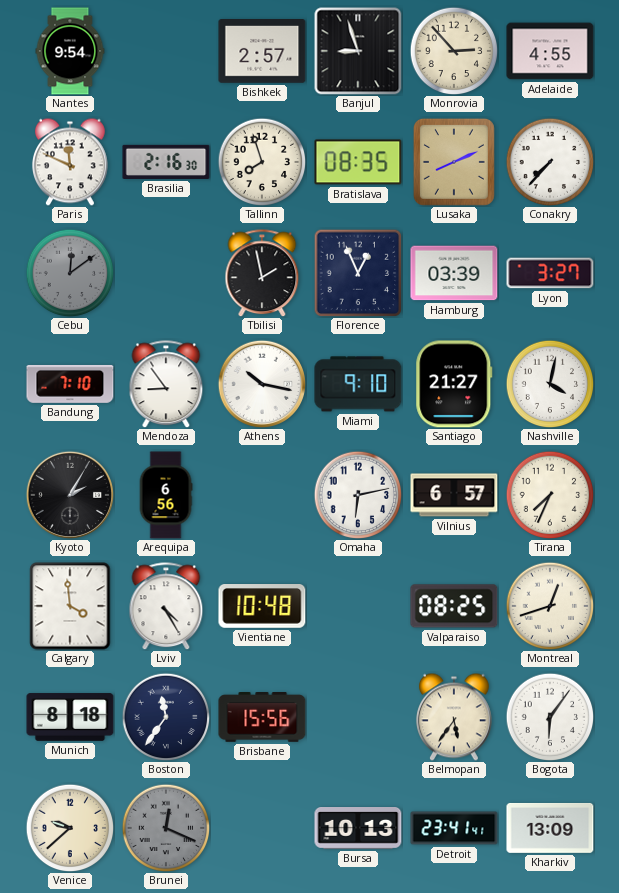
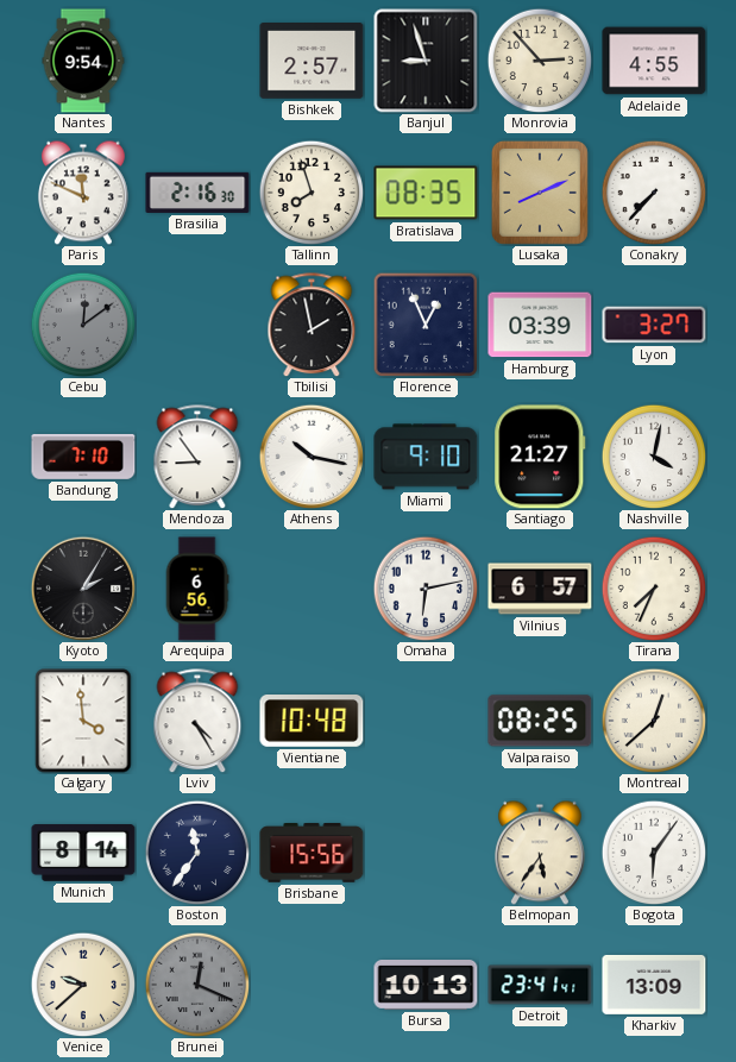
Montreal: 12:42 -> 12:38
Munich: 8:18 -> 8:14
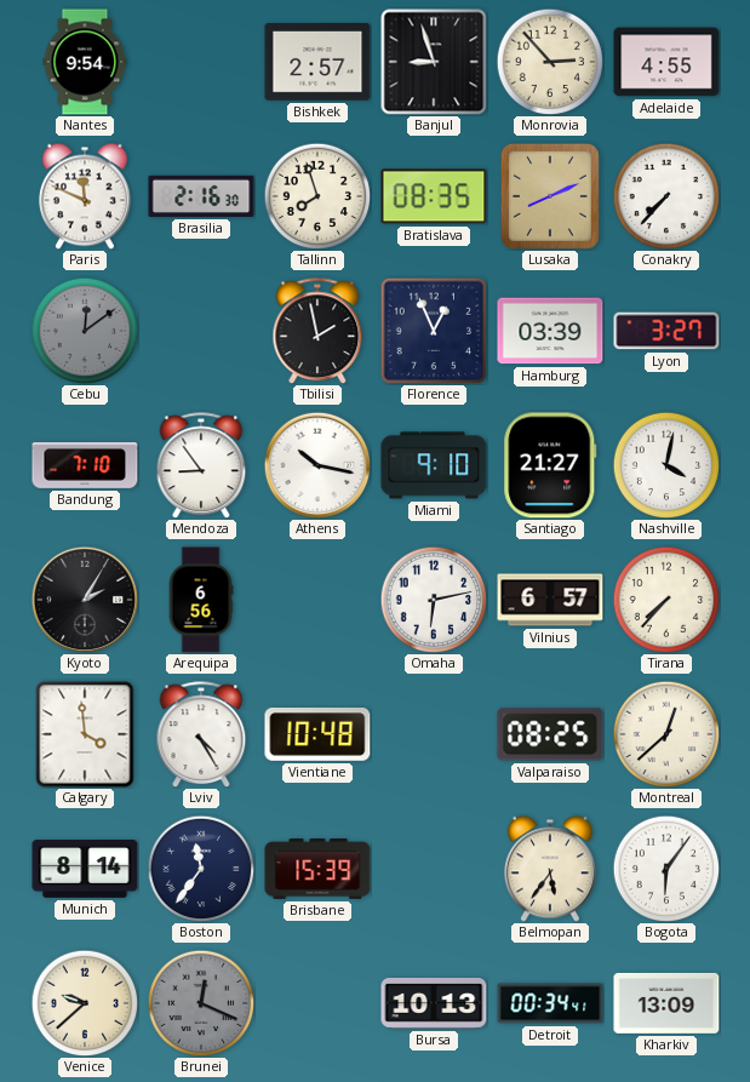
Tirana: 7:34 -> 7:37
Brisbane: 15:56 -> 15:39
Detroit: 23:41 -> 00:34
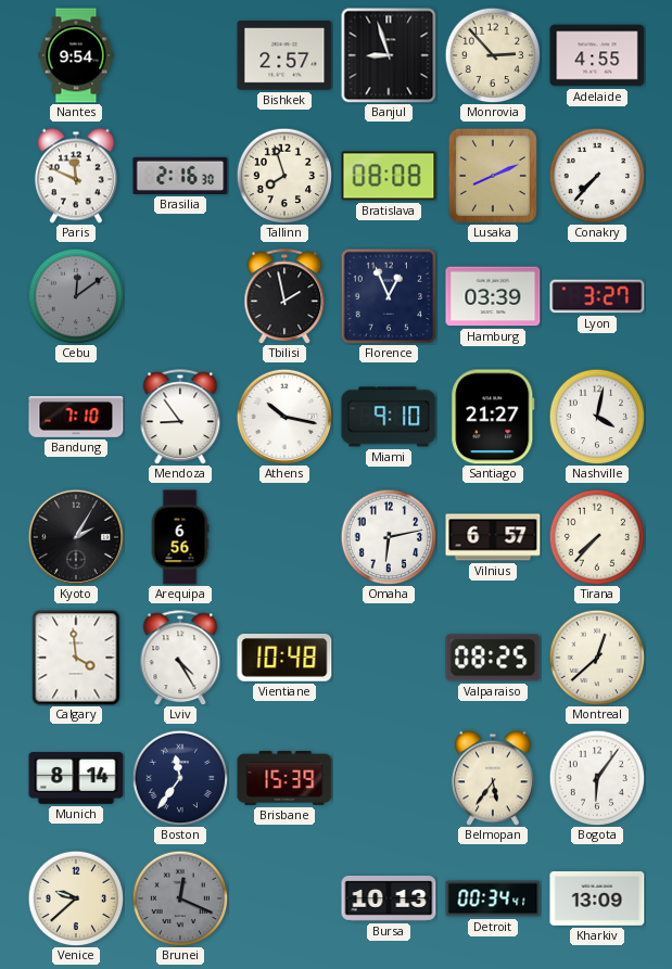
Bratislava: 08:35 -> 08:08
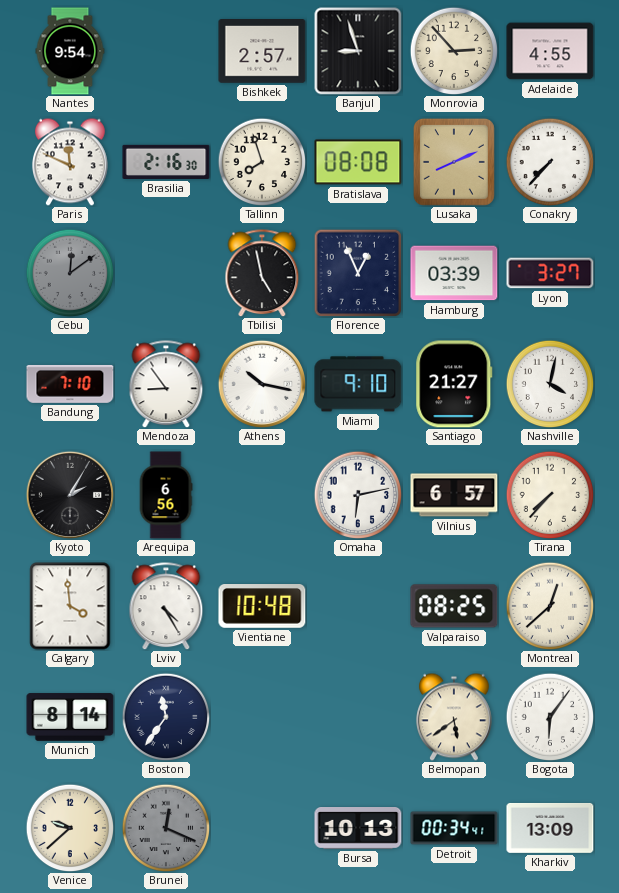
Tbilisi: 1:58 -> 4:58
Brisbane: 15:39 -> none
Belmopan: 5:36 -> 5:39
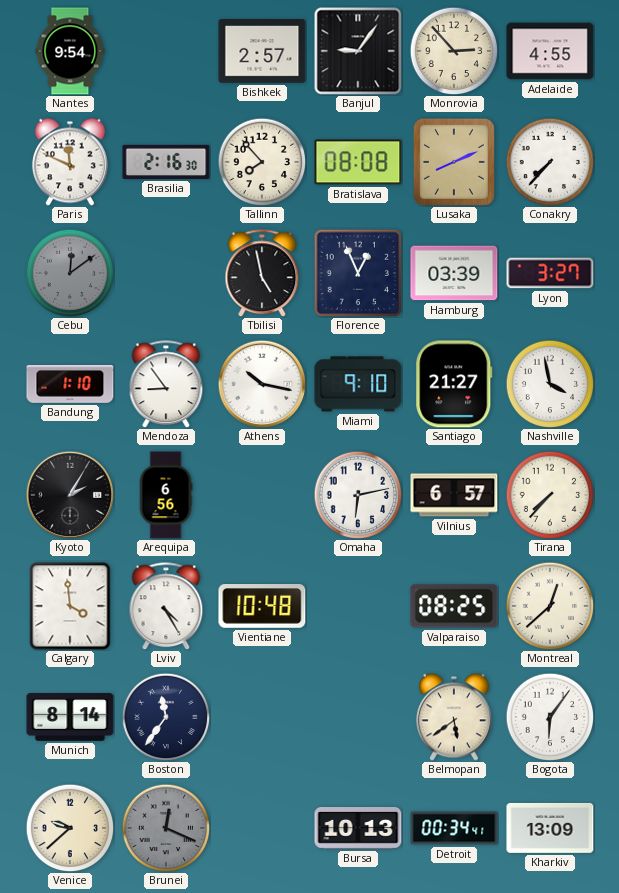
Banjul: 8:57 -> 9:06
Tallinn: 7:57 -> 7:53
Bandung: 7:10 -> 1:10
Nashville: 4:02 -> 3:58
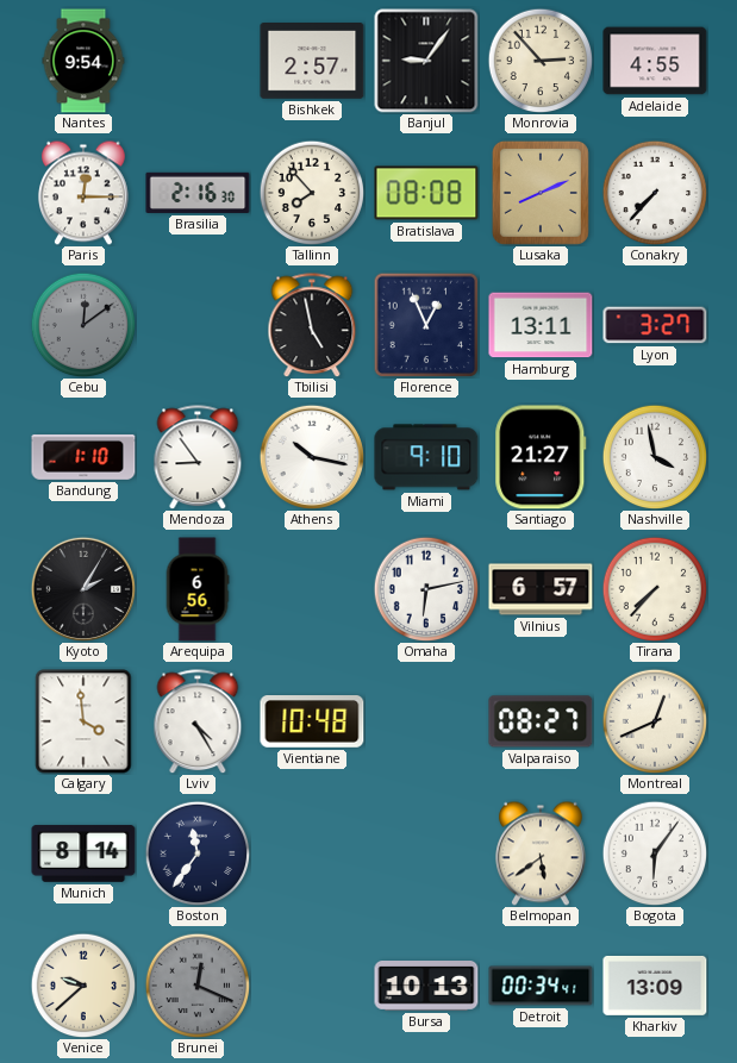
Paris: 11:49 -> 12:15
Hamburg: 03:39 -> 13:11
Valparaiso: 08:25 -> 08:27
Montreal: 12:38 -> 12:41
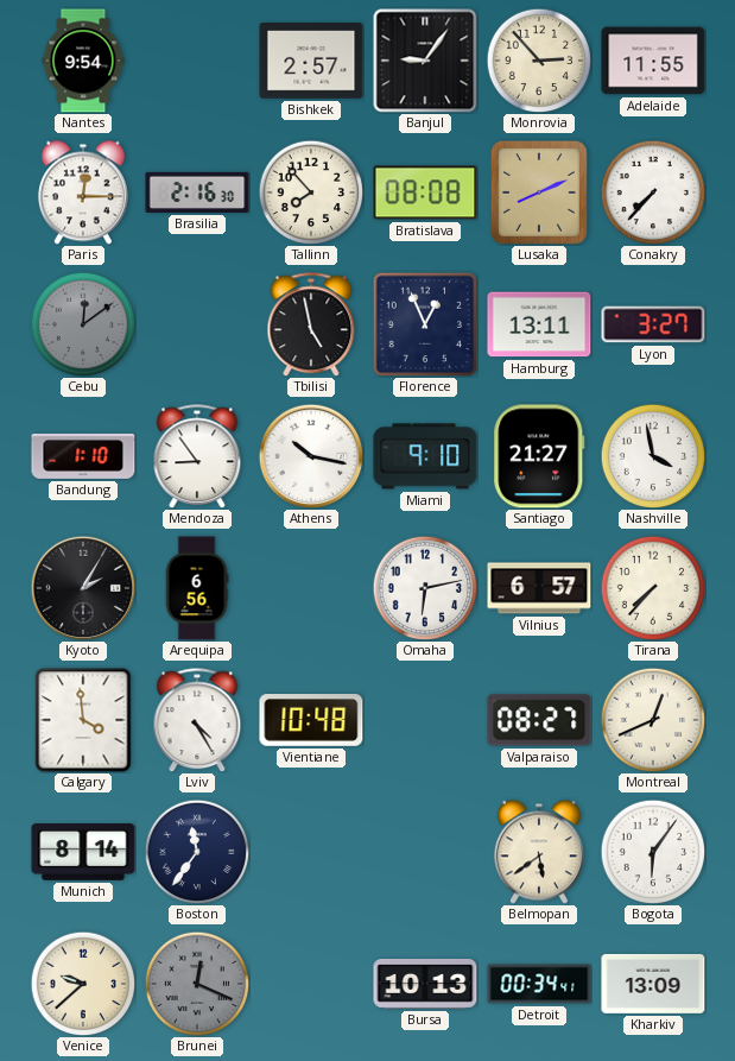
Adelaide: 4:55 -> 11:55
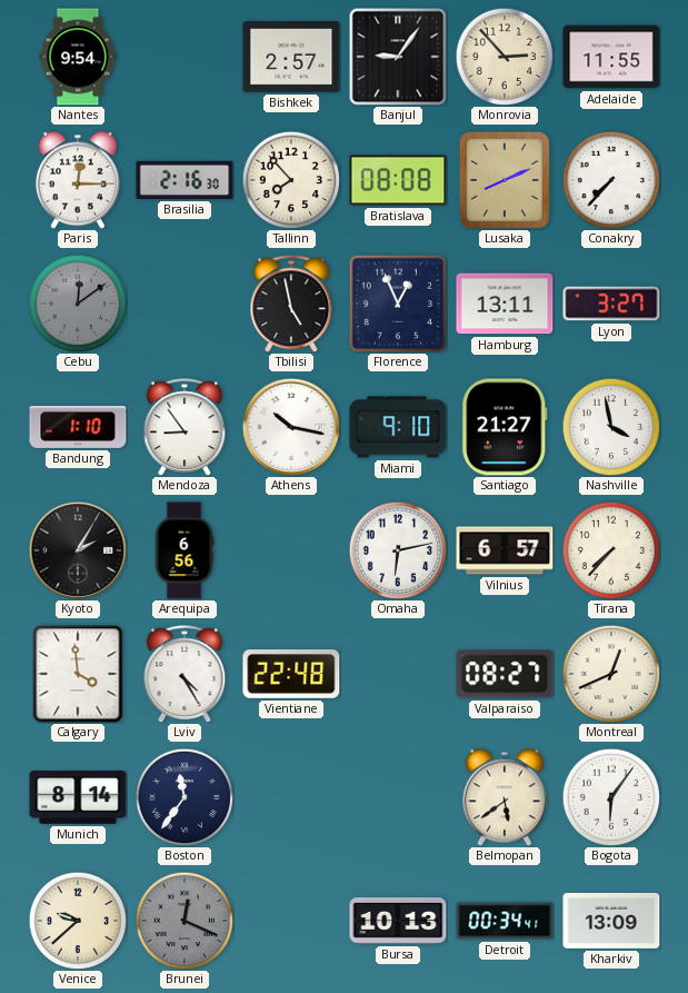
Vientiane: 10:48 -> 22:48
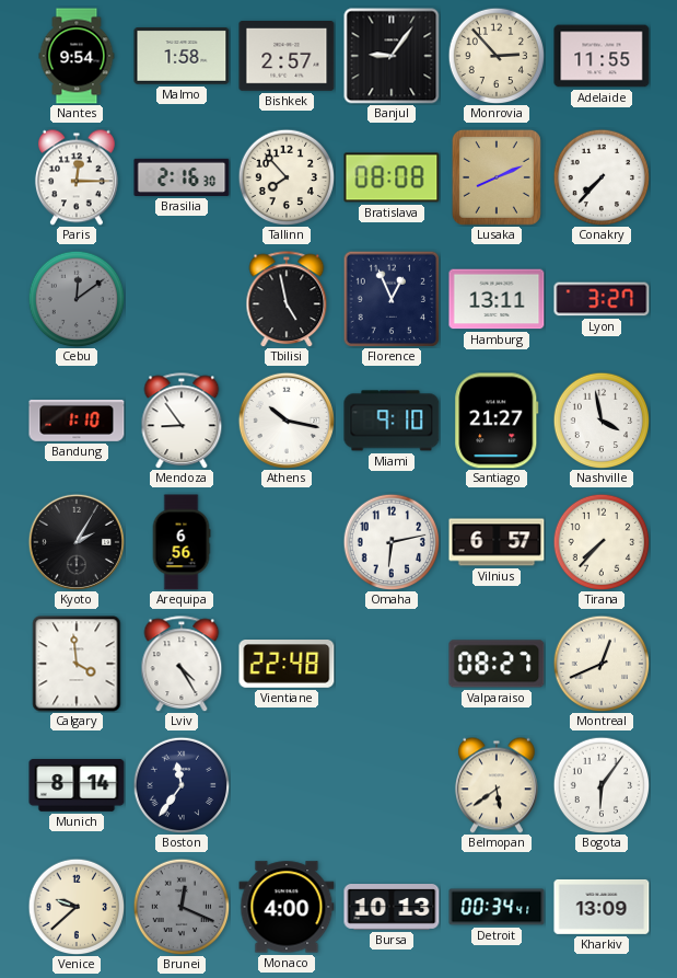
Malmo: none -> 1:58
Monaco: none -> 4:00
